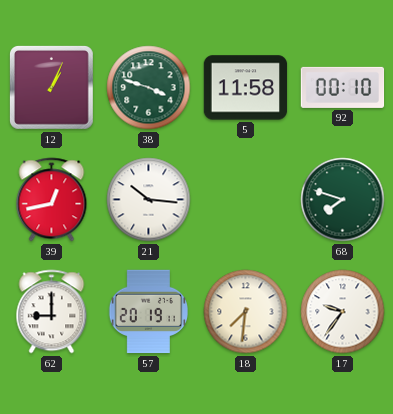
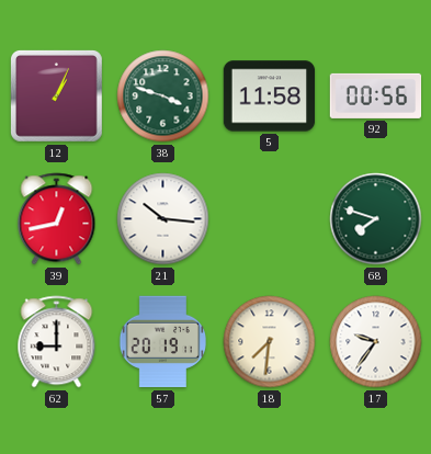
92: 00:10 -> 00:56
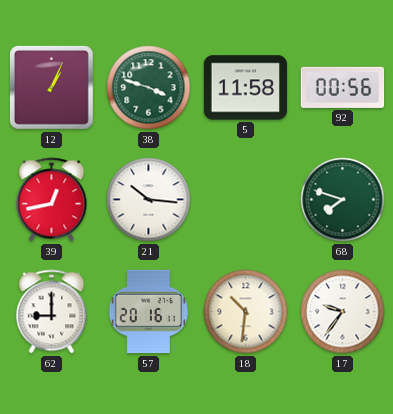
57: 20:19 -> 20:16
18: 7:31 -> 10:31
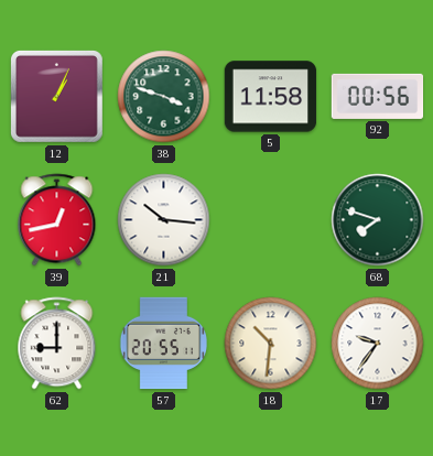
57: 20:16 -> 20:55
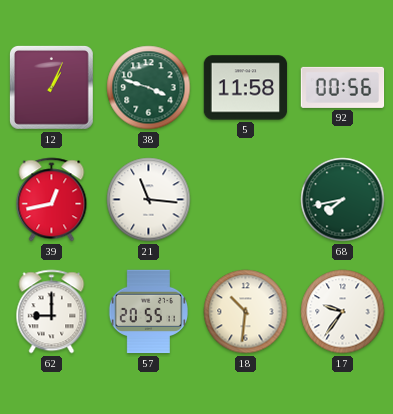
21: 10:16 -> 11:16
68: 7:48 -> 7:43
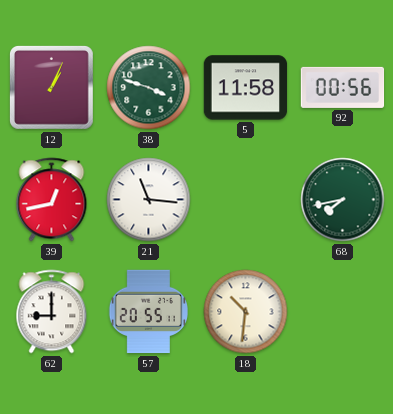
17: 9:36 -> none
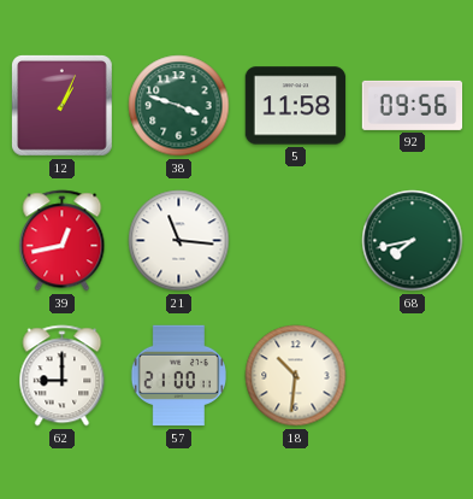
92: 00:56 -> 09:56
57: 20:55 -> 21:00
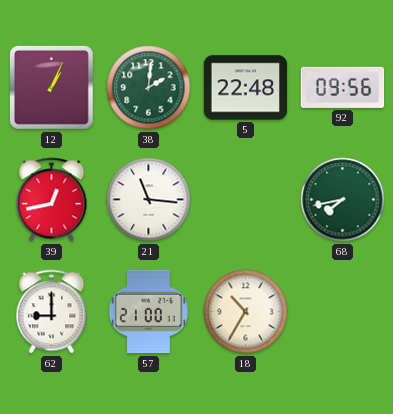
38: 3:48 -> 2:01
5: 11:58 -> 22:48
18: 10:31 -> 10:35
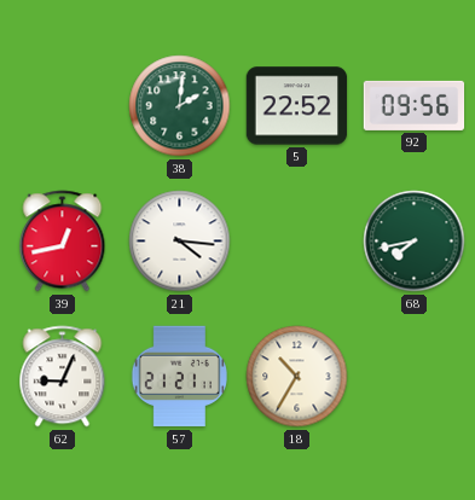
12: 1:04 -> none
5: 22:48 -> 22:52
21: 11:16 -> 4:16
62: 9:00 -> 9:04
57: 21:00 -> 21:21
